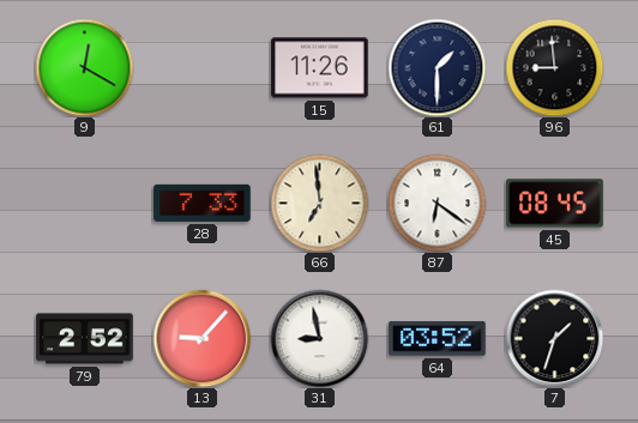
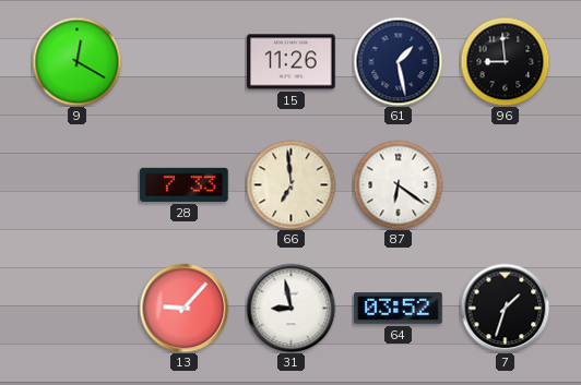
61: 1:30 -> 1:28
45: 08:45 -> none
79: 2:52 -> none
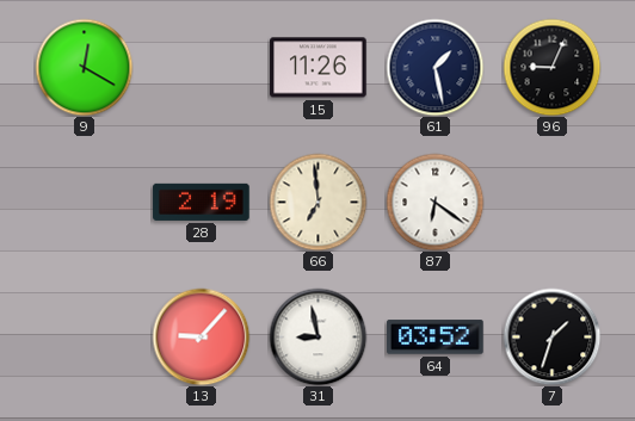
96: 8:59 -> 9:04
28: 7:33 -> 2:19
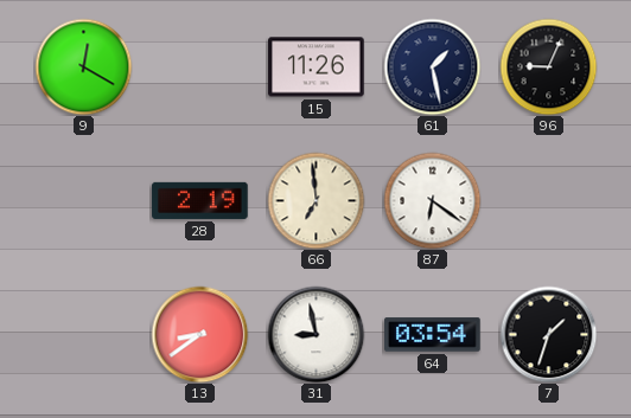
13: 9:07 -> 8:39
64: 03:52 -> 03:54
